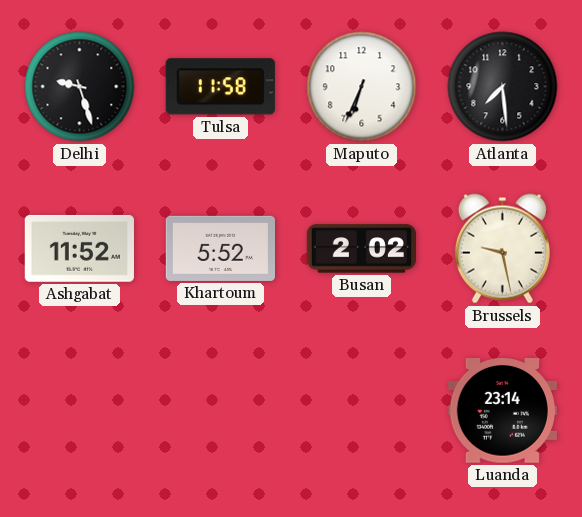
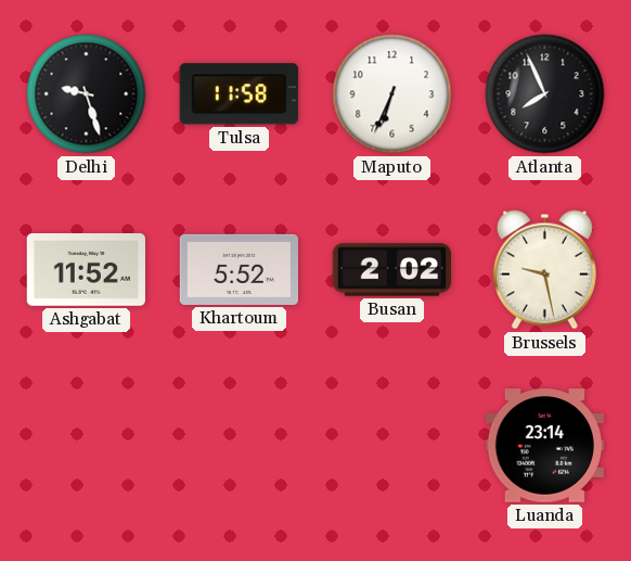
Atlanta: 7:29 -> 7:56
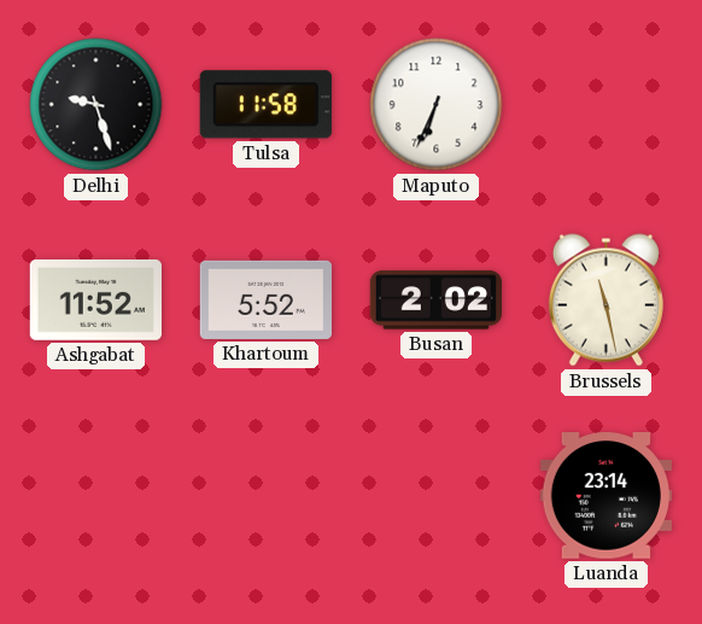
Atlanta: 7:56 -> none
Brussels: 9:28 -> 11:28
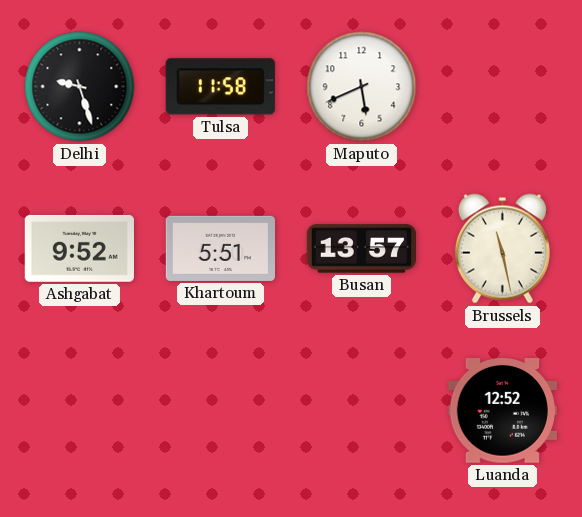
Maputo: 6:34 -> 5:41
Ashgabat: 11:52 -> 9:52
Khartoum: 5:52 -> 5:51
Busan: 2:02 -> 13:57
Luanda: 23:14 -> 12:52
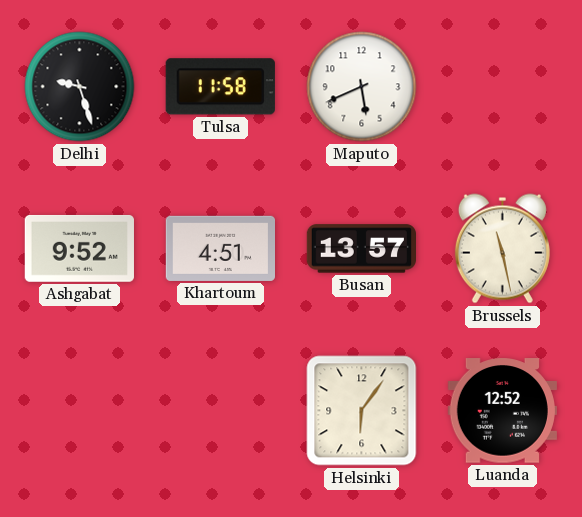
Khartoum: 5:51 -> 4:51
Helsinki: none -> 6:06
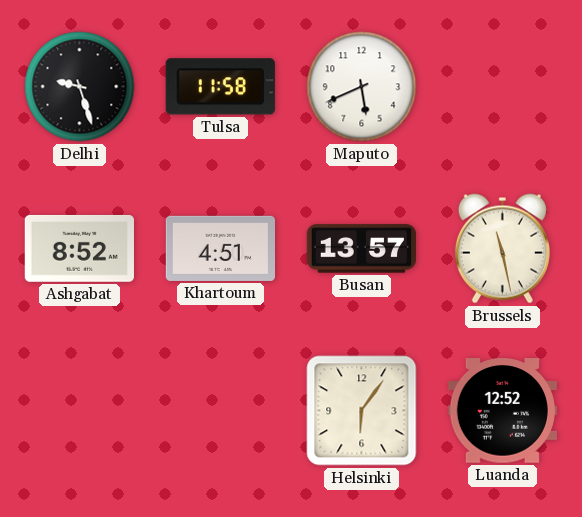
Ashgabat: 9:52 -> 8:52
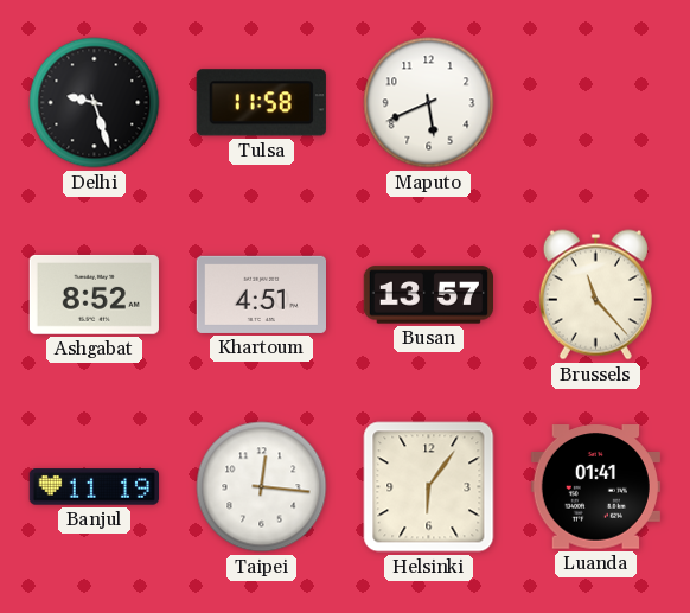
Brussels: 11:28 -> 11:23
Banjul: none -> 11:19
Taipei: none -> 12:16
Luanda: 12:52 -> 01:41
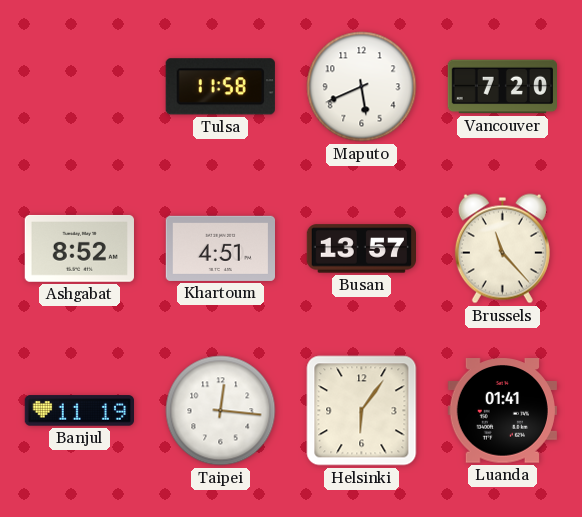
Delhi: 9:27 -> none
Vancouver: none -> 7:20
